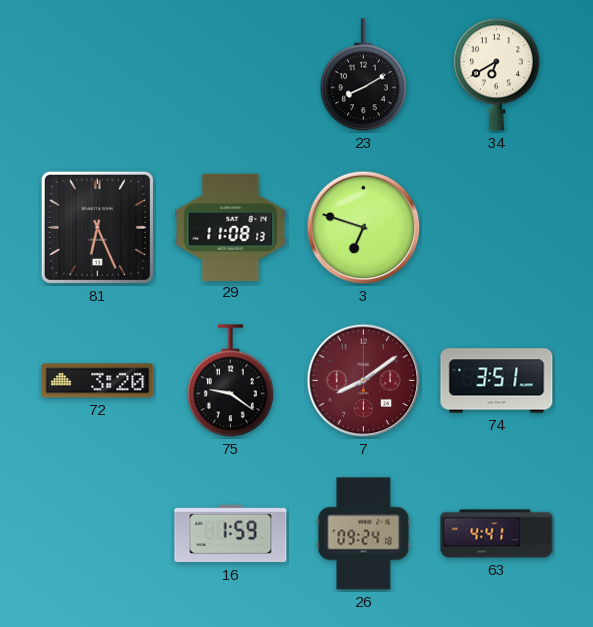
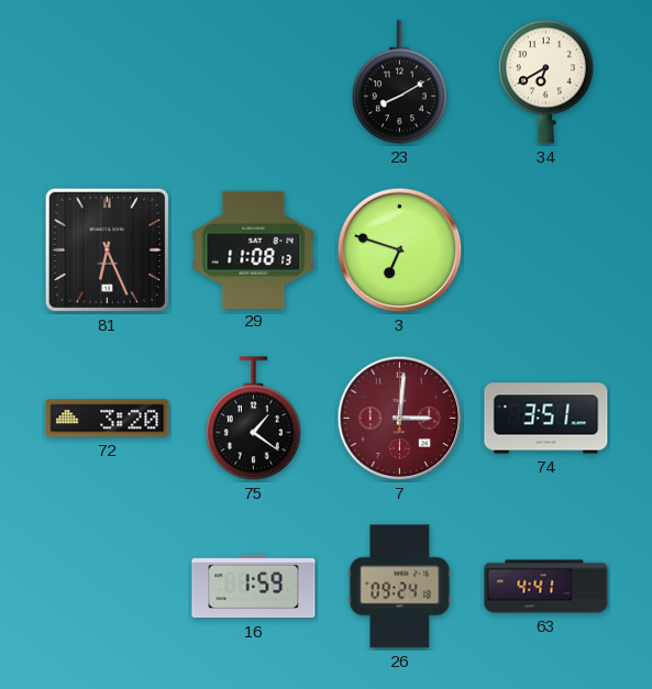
75: 9:21 -> 1:21
7: 8:09 -> 3:01
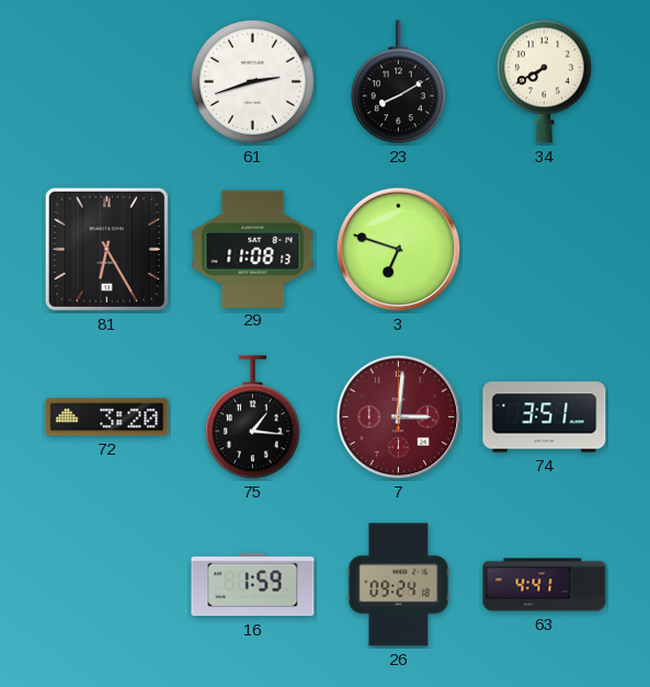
61: none -> 2:42
34: 6:40 -> 7:40
81: 6:26 -> 6:25
75: 1:21 -> 1:16
